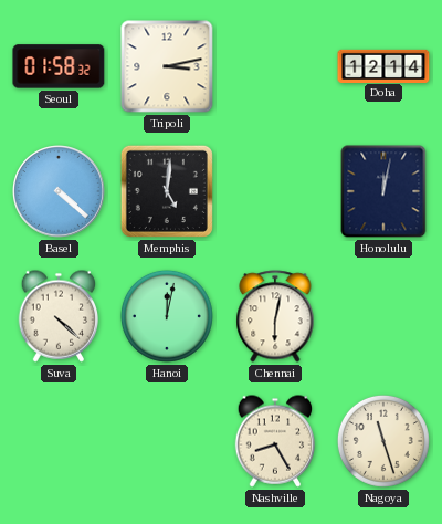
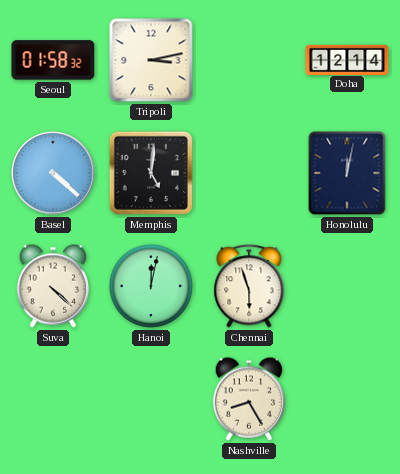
Chennai: 6:02 -> 5:57
Nagoya: 11:27 -> none
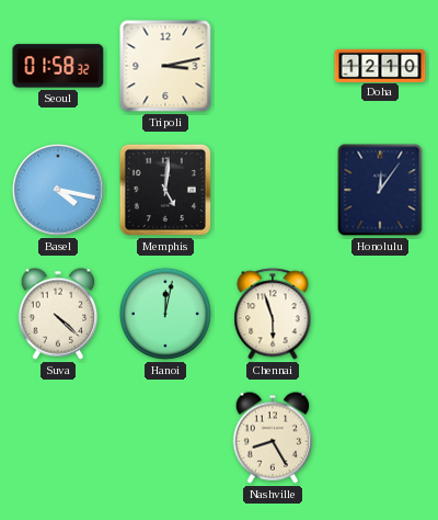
Doha: 12:14 -> 12:10
Basel: 4:22 -> 4:17
Honolulu: 12:02 -> 12:06
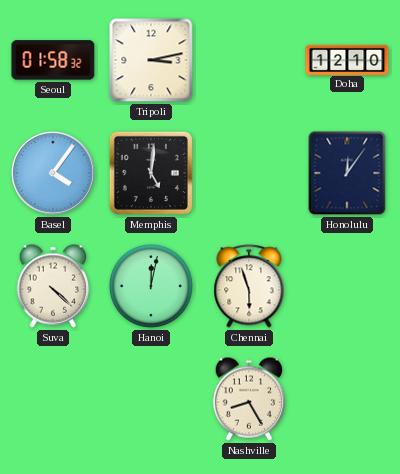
Basel: 4:17 -> 4:06
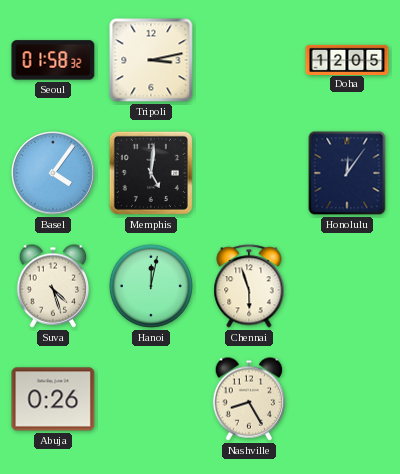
Doha: 12:10 -> 12:05
Suva: 4:22 -> 4:27
Abuja: none -> 0:26
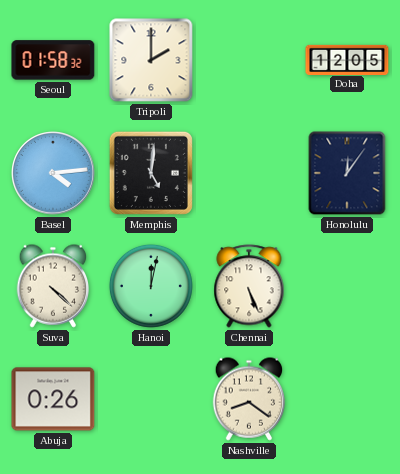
Tripoli: 3:13 -> 2:00
Basel: 4:06 -> 4:14
Suva: 4:27 -> 4:22
Chennai: 5:57 -> 5:26
Nashville: 8:25 -> 8:21
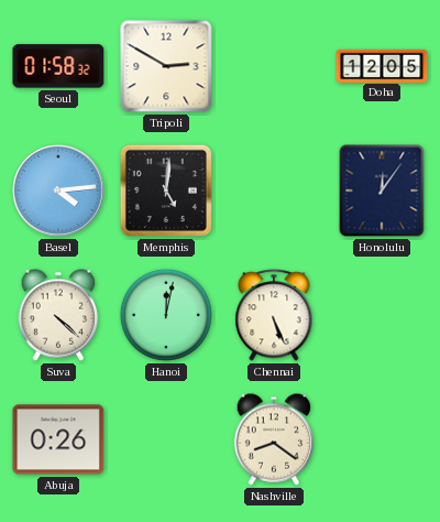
Tripoli: 2:00 -> 2:50
